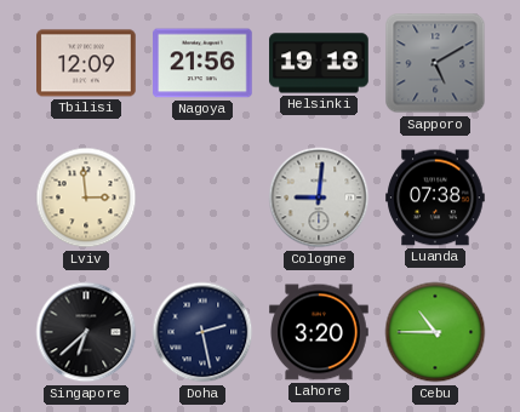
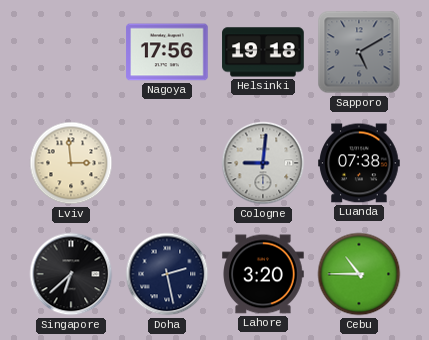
Tbilisi: 12:09 -> none
Nagoya: 21:56 -> 17:56
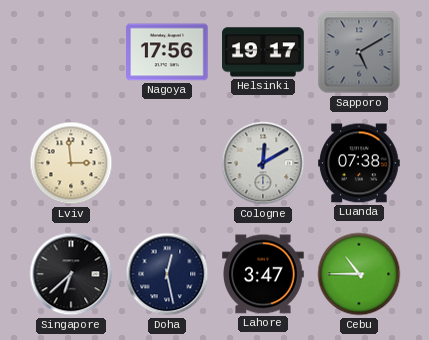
Helsinki: 19:18 -> 19:17
Cologne: 9:01 -> 12:10
Doha: 2:28 -> 12:28
Lahore: 3:20 -> 3:47
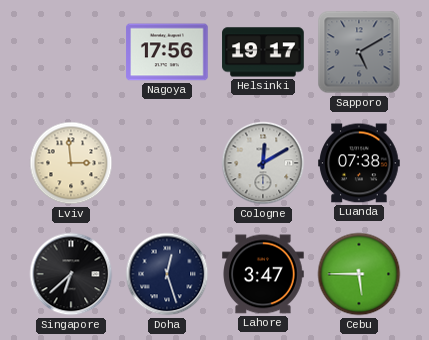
Doha: 12:28 -> 12:27
Cebu: 10:45 -> 5:45
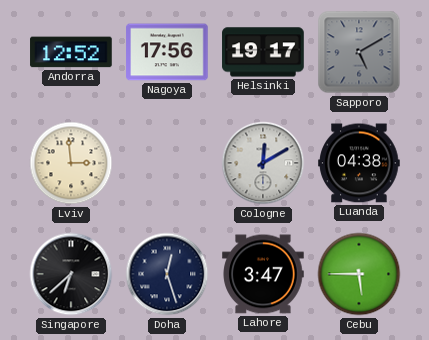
Andorra: none -> 12:52
Luanda: 07:38 -> 04:38
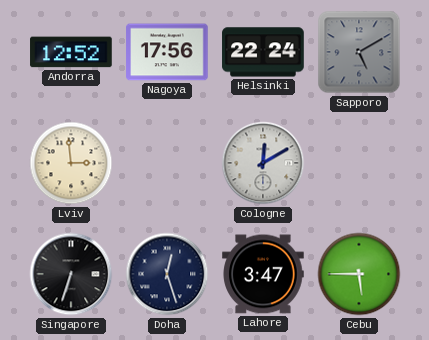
Helsinki: 19:17 -> 22:24
Luanda: 04:38 -> none
Singapore: 6:38 -> 6:33
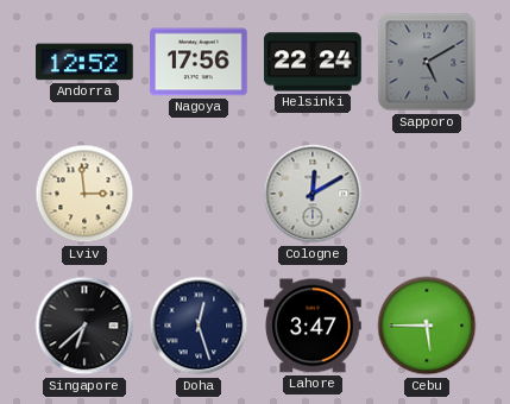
Singapore: 6:33 -> 6:38
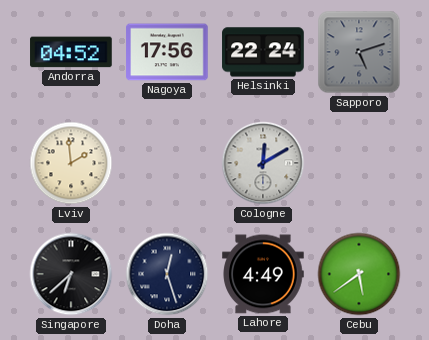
Andorra: 12:52 -> 04:52
Sapporo: 5:10 -> 5:12
Lviv: 2:59 -> 1:59
Lahore: 3:47 -> 4:49
Cebu: 5:45 -> 5:39
